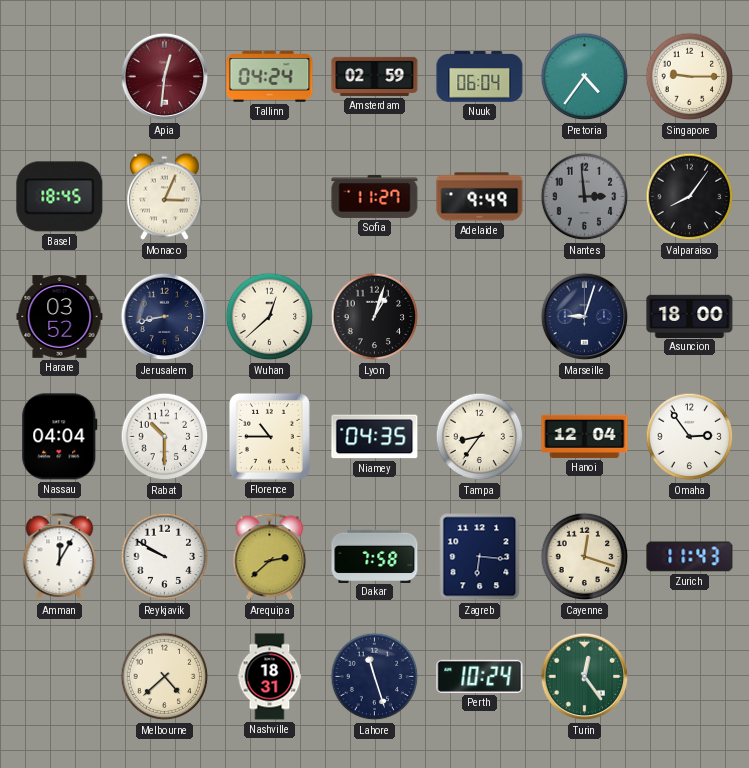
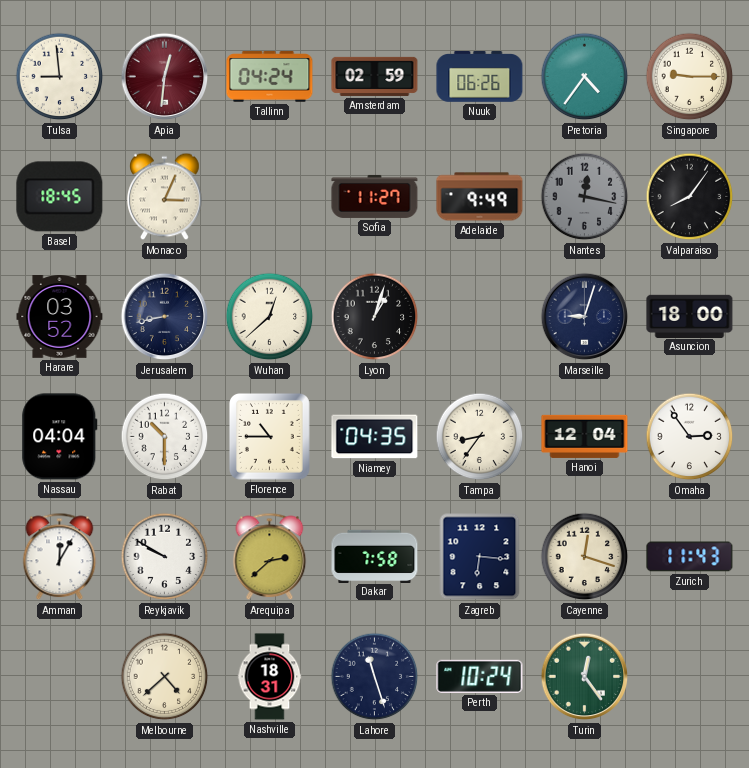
Tulsa: none -> 8:59
Nuuk: 06:04 -> 06:26
Nantes: 2:59 -> 12:17
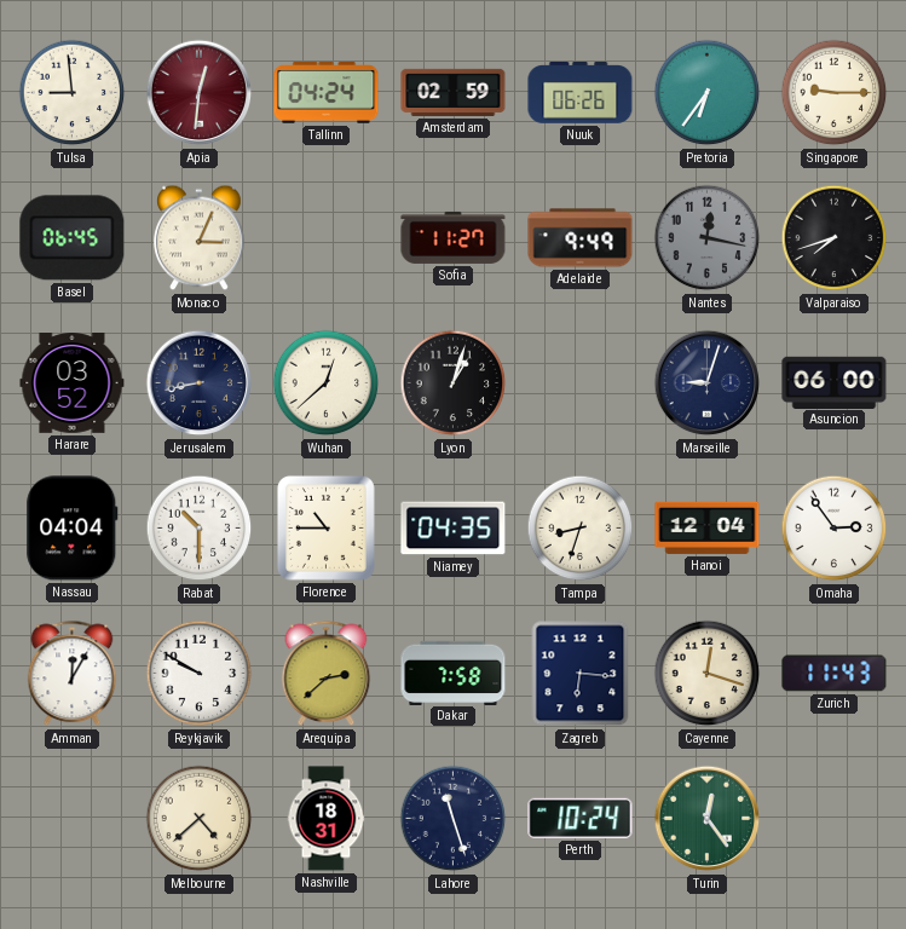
Pretoria: 4:36 -> 6:36
Basel: 18:45 -> 06:45
Valparaiso: 8:06 -> 7:42
Asuncion: 18:00 -> 06:00
Tampa: 8:36 -> 8:33
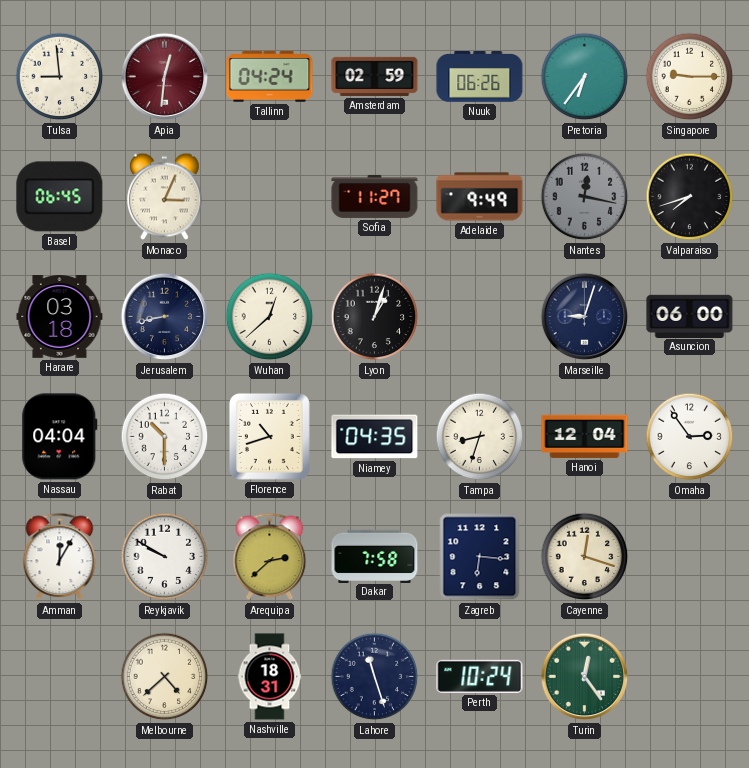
Harare: 03:52 -> 03:18
Florence: 10:45 -> 10:42
Zurich: 11:43 -> none
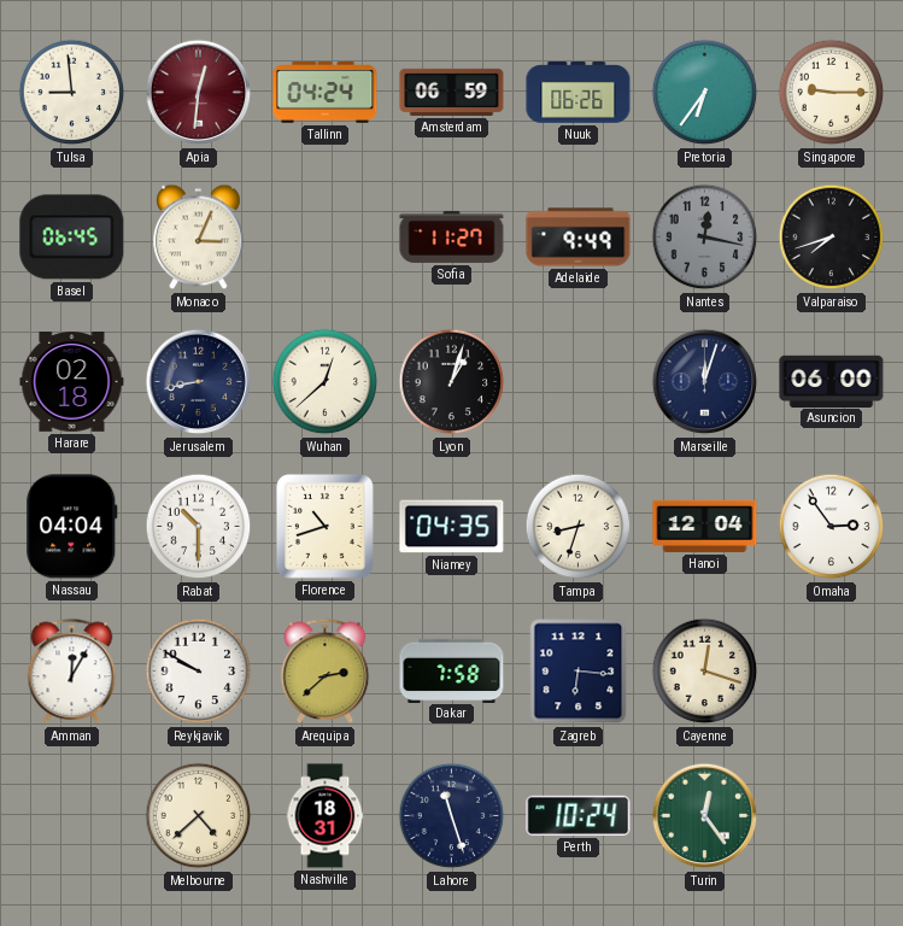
Amsterdam: 02:59 -> 06:59
Harare: 03:18 -> 02:18
Marseille: 9:03 -> 12:03
